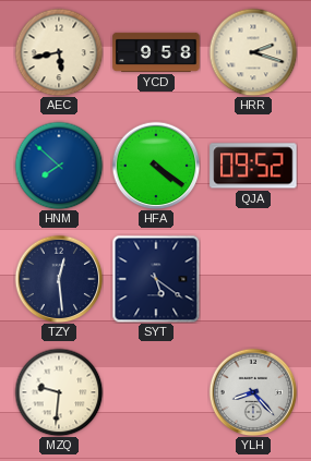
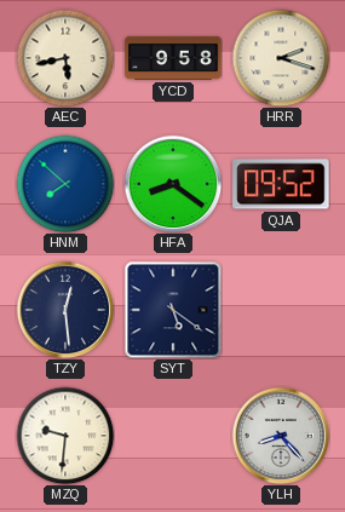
HFA: 4:21 -> 8:21
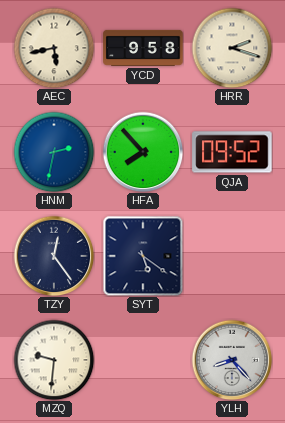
HNM: 7:52 -> 2:32
HFA: 8:21 -> 7:53
TZY: 12:29 -> 12:24
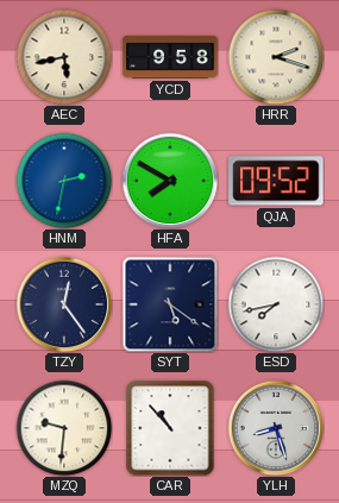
HFA: 7:53 -> 7:50
ESD: none -> 7:43
CAR: none -> 10:53
YLH: 8:23 -> 8:27
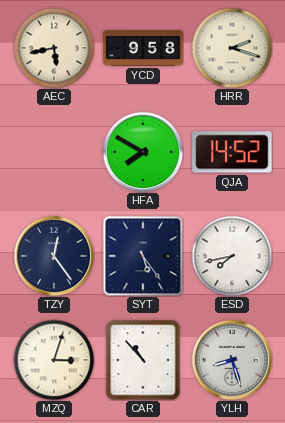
HNM: 2:32 -> none
QJA: 09:52 -> 14:52
SYT: 5:21 -> 5:24
MZQ: 9:31 -> 3:03
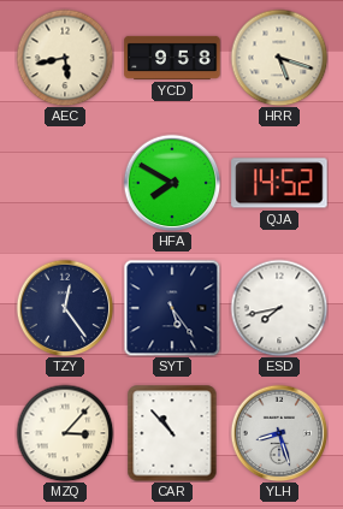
HRR: 2:18 -> 5:18
MZQ: 3:03 -> 3:07
